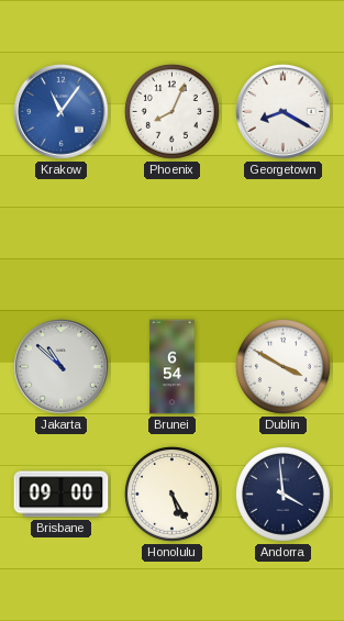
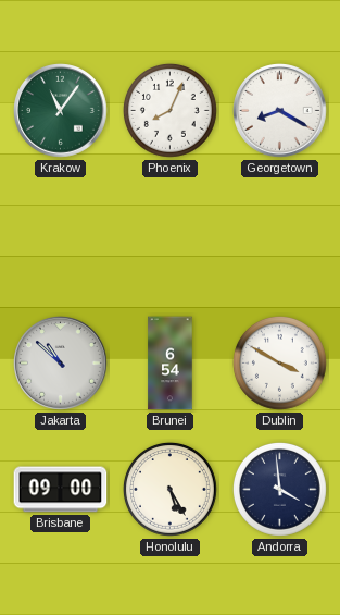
Krakow dial: blue -> green
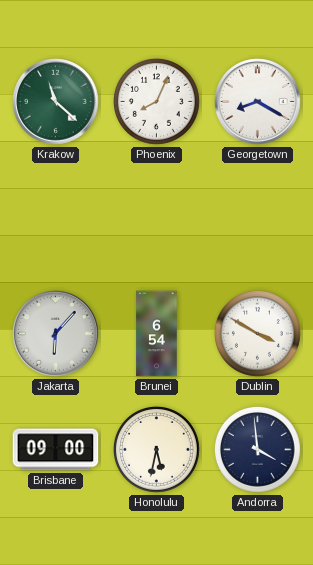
Krakow: 11:06 -> 11:22
Jakarta: 10:52 -> 6:07
Honolulu: 5:25 -> 5:32
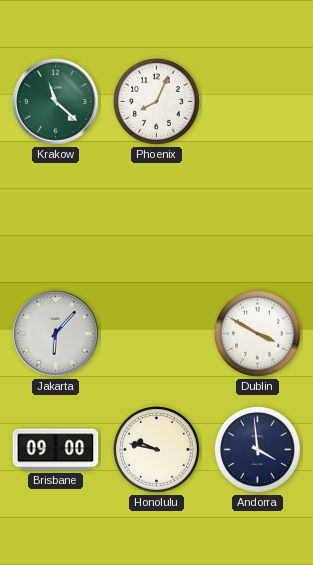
Georgetown: 8:20 -> none
Brunei: 6:54 -> none
Honolulu: 5:32 -> 9:47
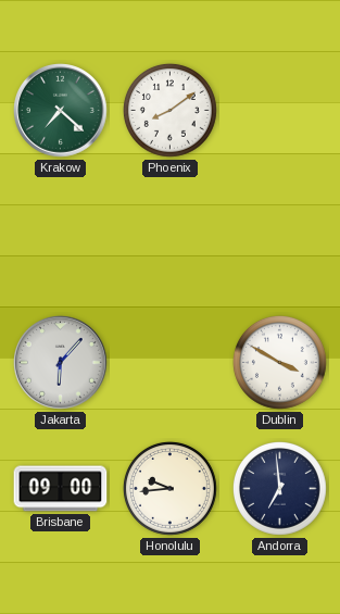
Krakow: 11:22 -> 7:22
Phoenix: 8:04 -> 8:09
Honolulu: 9:47 -> 9:44
Andorra: 3:59 -> 6:59
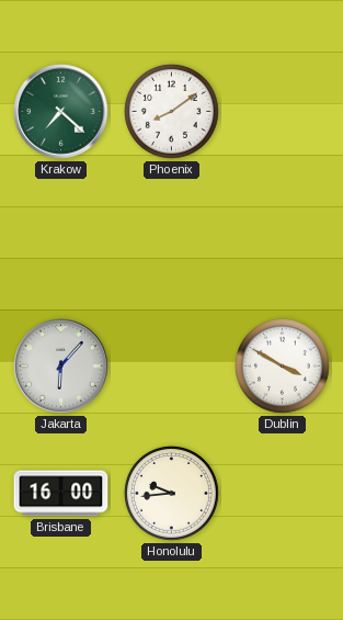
Brisbane: 09:00 -> 16:00
Andorra: 6:59 -> none
